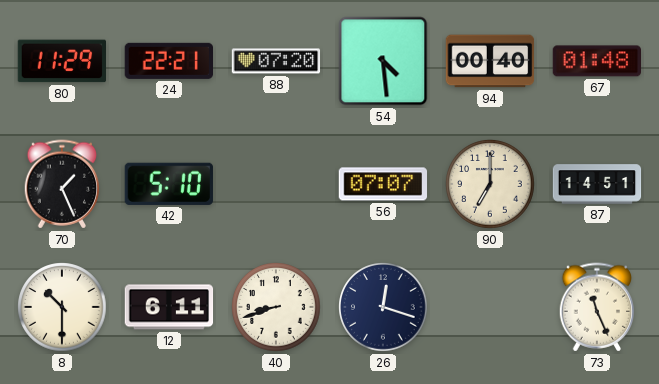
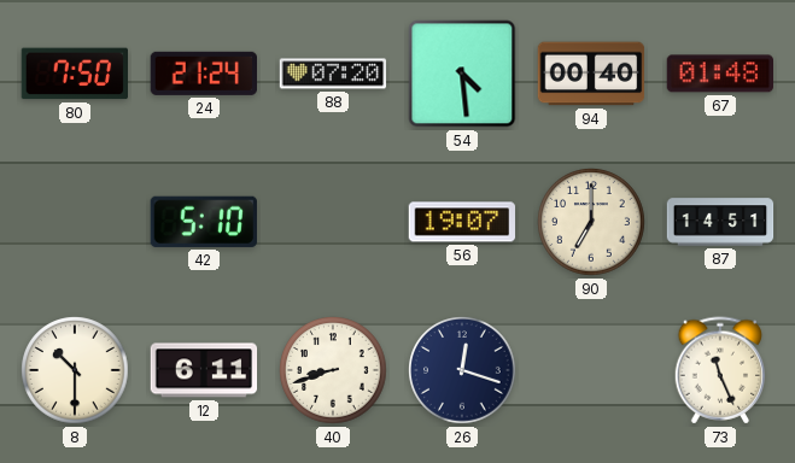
80: 11:29 -> 7:50
24: 22:21 -> 21:24
70: 1:26 -> none
56: 07:07 -> 19:07
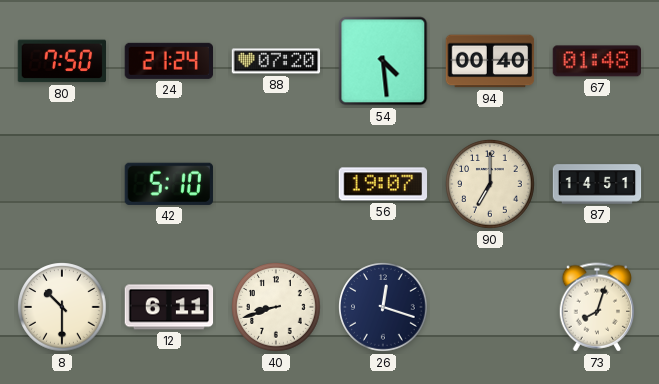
73: 11:26 -> 8:03
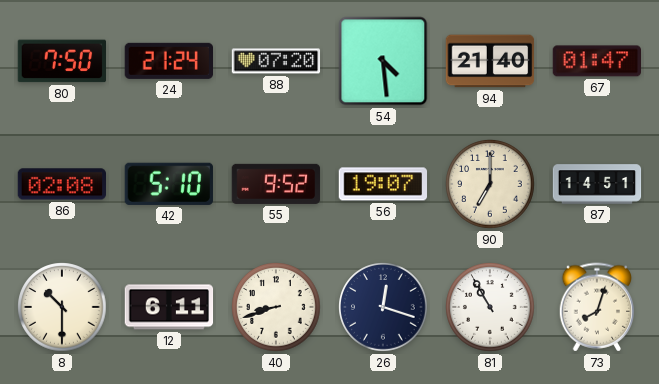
94: 00:40 -> 21:40
67: 01:48 -> 01:47
86: none -> 02:08
55: none -> 9:52
81: none -> 10:55
